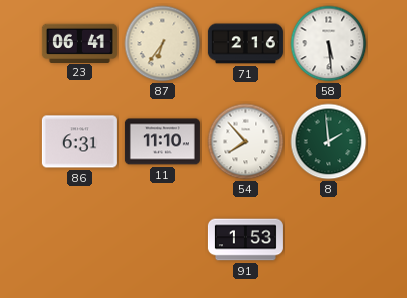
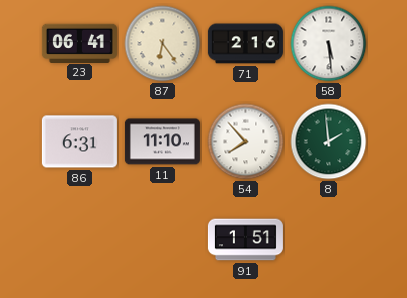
87: 6:36 -> 6:24
91: 1:53 -> 1:51
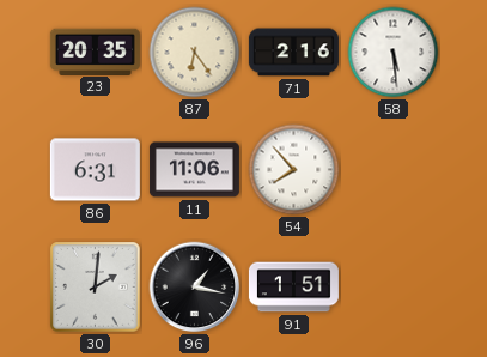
23: 06:41 -> 20:35
11: 11:10 -> 11:06
8: 1:59 -> none
30: none -> 2:01
96: none -> 1:17
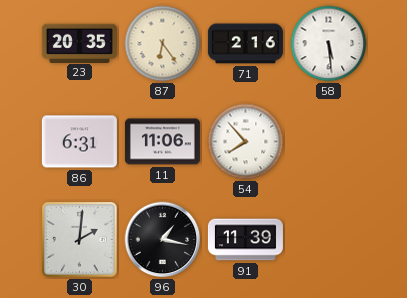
91: 1:51 -> 11:39
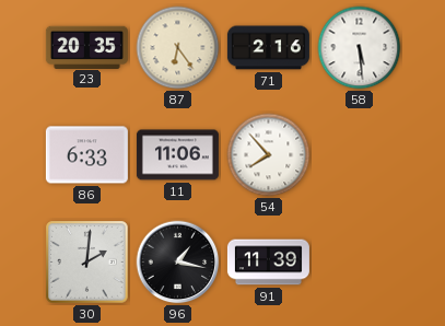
86: 6:31 -> 6:33
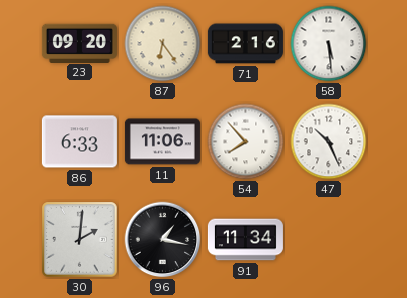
23: 20:35 -> 09:20
47: none -> 10:26
91: 11:39 -> 11:34
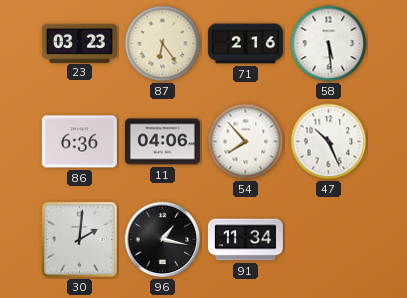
23: 09:20 -> 03:23
86: 6:33 -> 6:36
11: 11:06 -> 04:06
